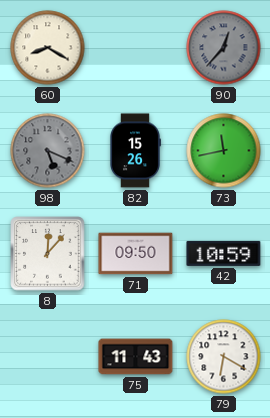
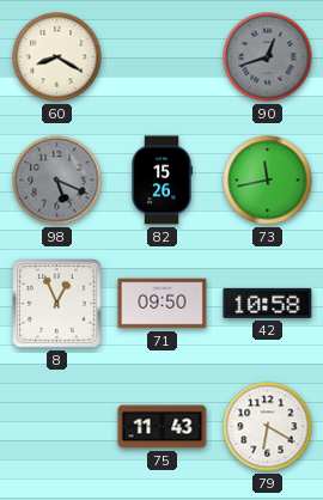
90: 12:37 -> 12:42
8: 12:07 -> 12:56
42: 10:59 -> 10:58
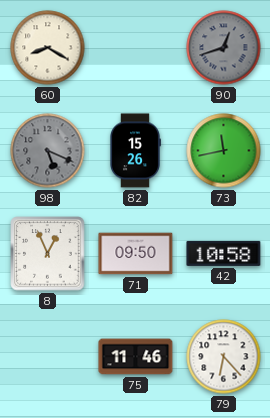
75: 11:43 -> 11:46
79: 6:20 -> 6:23
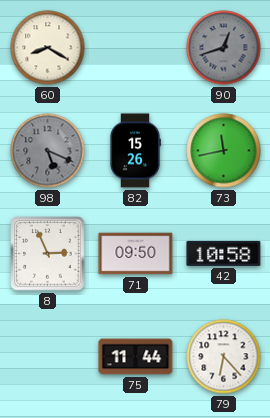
8: 12:56 -> 2:56
75: 11:46 -> 11:44
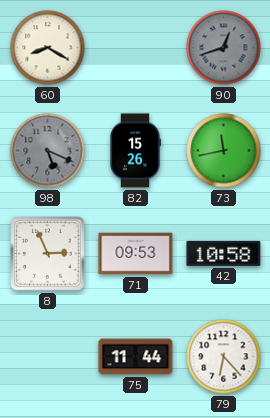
71: 09:50 -> 09:53
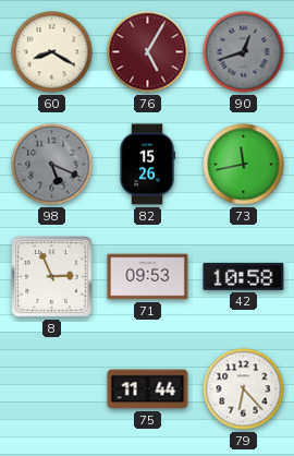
76: none -> 5:05
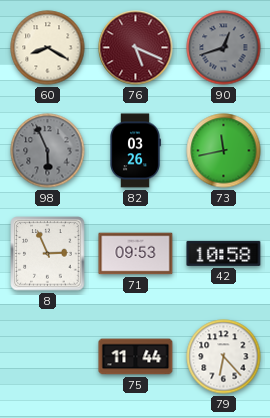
76: 5:05 -> 5:19
98: 5:19 -> 5:56
82: 15:26 -> 03:26
